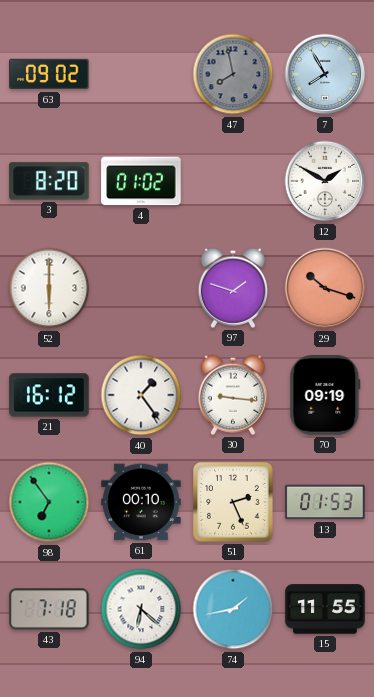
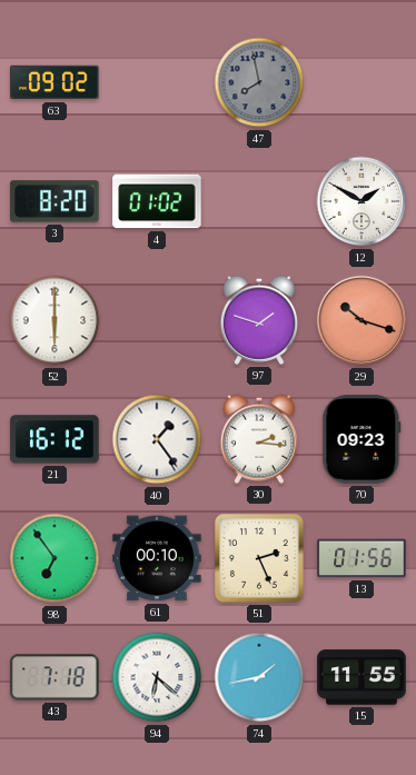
7: 7:55 -> none
30: 9:16 -> 2:16
70: 09:19 -> 09:23
13: 01:53 -> 01:56
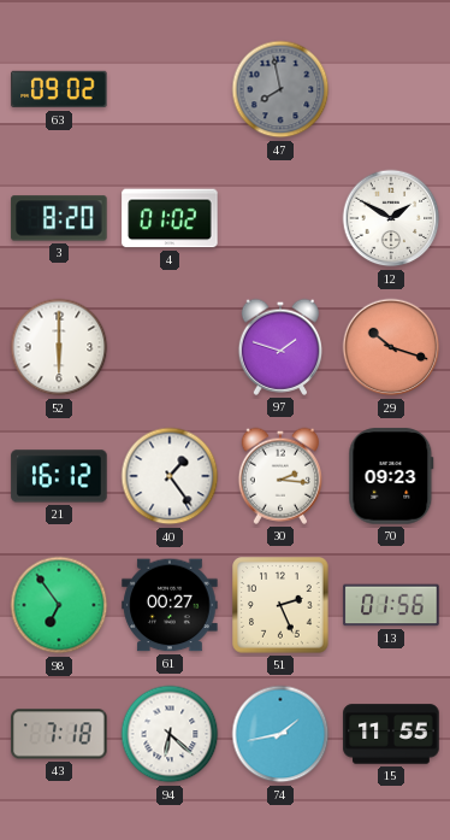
61: 00:10 -> 00:27
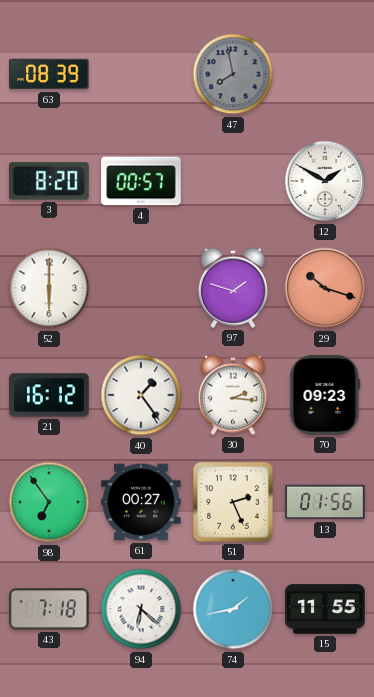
63: 09:02 -> 08:39
4: 01:02 -> 00:57
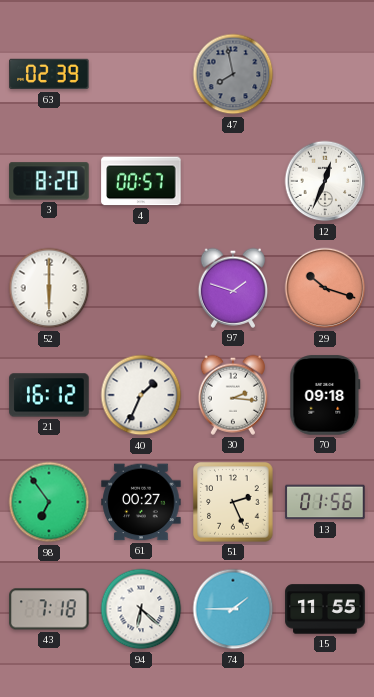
63: 08:39 -> 02:39
12: 1:50 -> 12:34
40: 1:24 -> 1:34
70: 09:23 -> 09:18
74: 1:43 -> 1:45
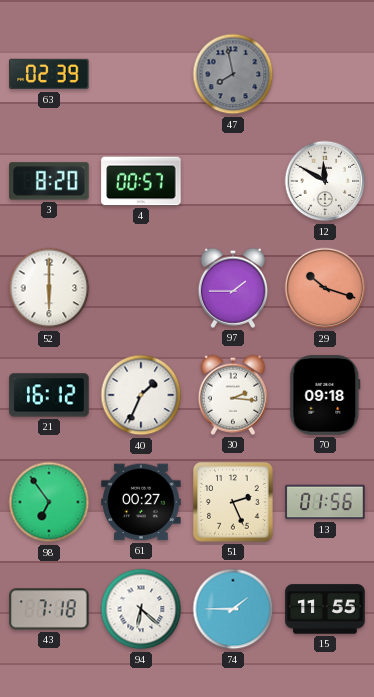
12: 12:34 -> 11:50
97: 1:48 -> 1:45
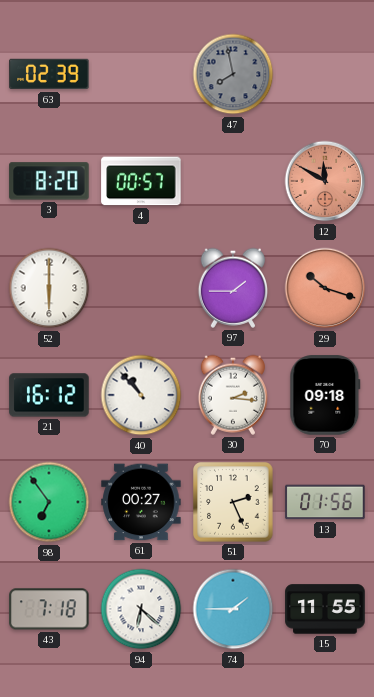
12 dial: white -> salmon
40: 1:34 -> 10:53
